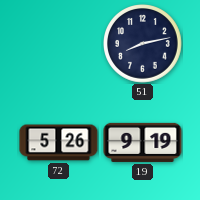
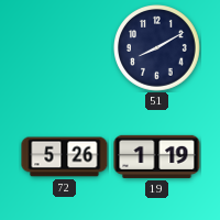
51: 8:13 -> 8:10
19: 9:19 -> 1:19
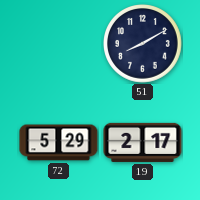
72: 5:26 -> 5:29
19: 1:19 -> 2:17
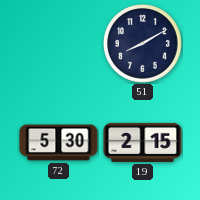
72: 5:29 -> 5:30
19: 2:17 -> 2:15
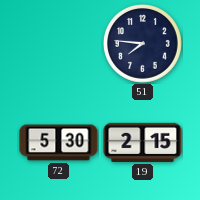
51: 8:10 -> 7:46
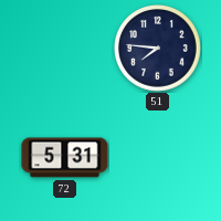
72: 5:30 -> 5:31
19: 2:15 -> none
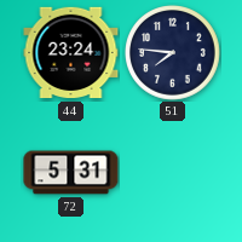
44: none -> 23:24
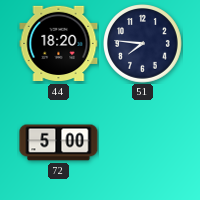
44: 23:24 -> 18:20
72: 5:31 -> 5:00
